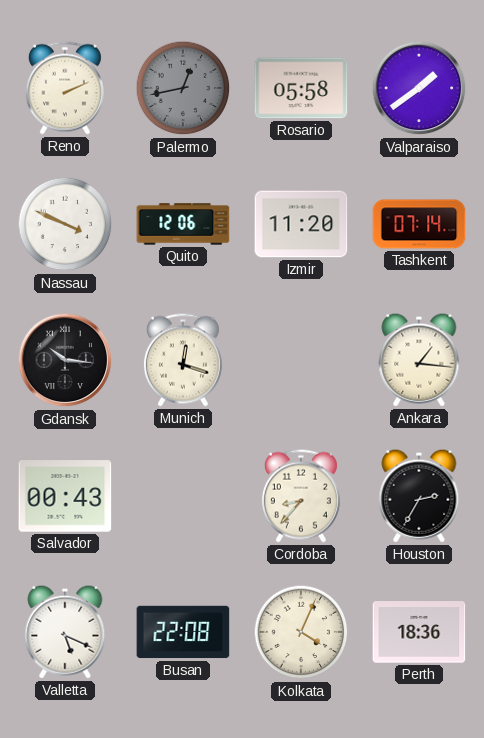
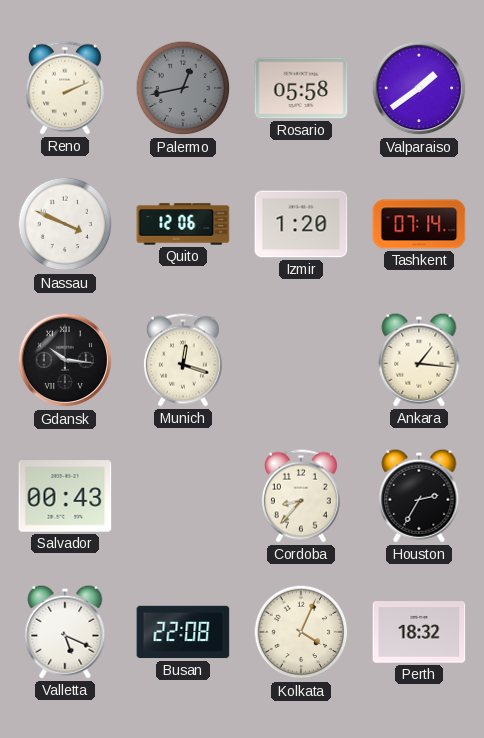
Izmir: 11:20 -> 1:20
Perth: 18:36 -> 18:32
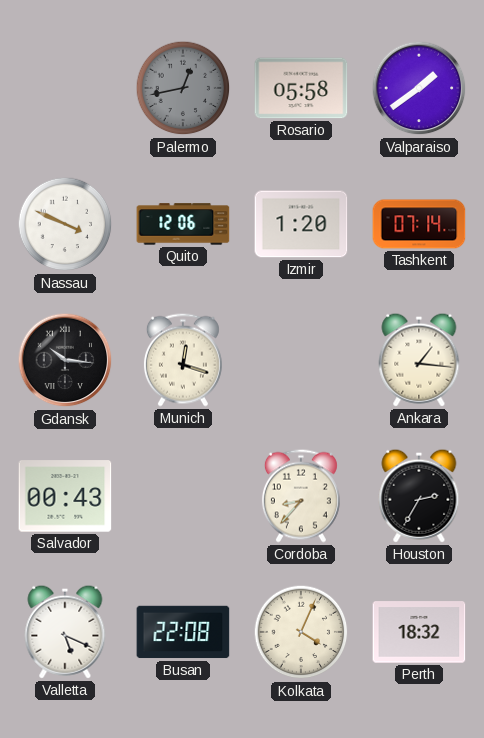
Reno: 2:11 -> none
